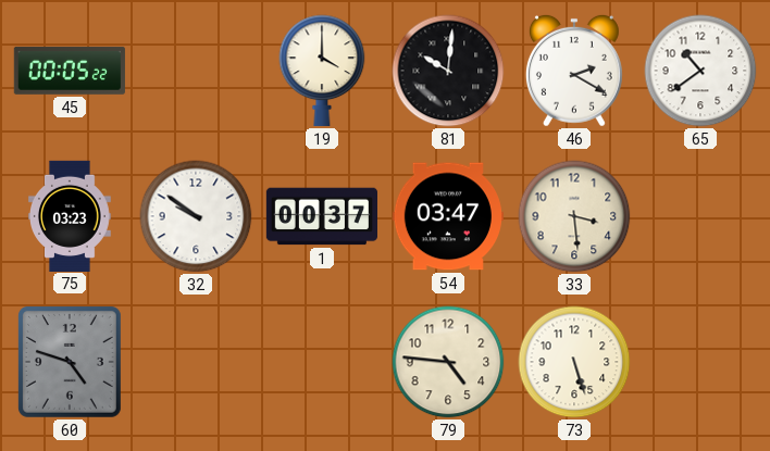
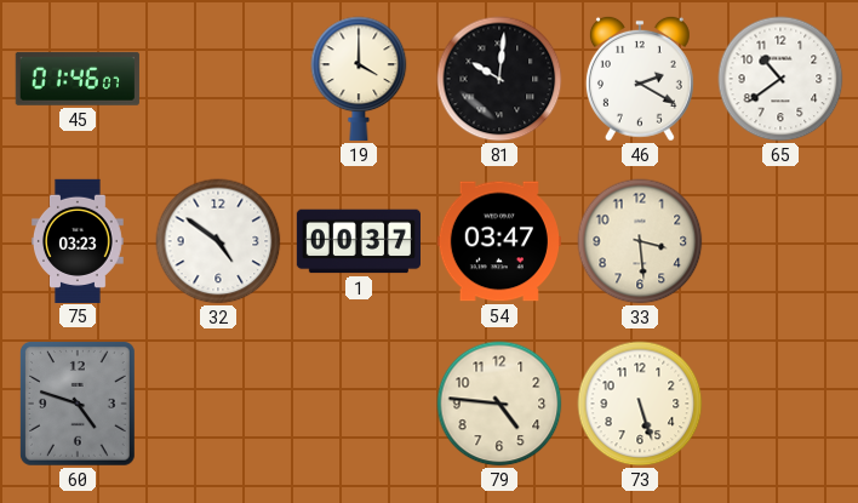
45: 00:05 -> 01:46
32: 9:51 -> 4:51
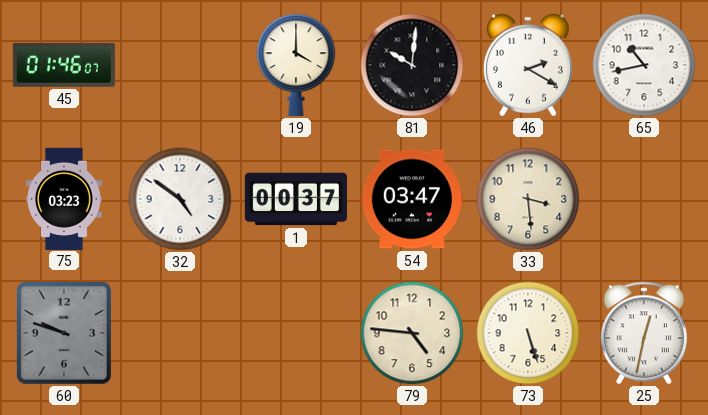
65: 10:39 -> 10:43
60: 4:48 -> 9:48
25: none -> 12:32
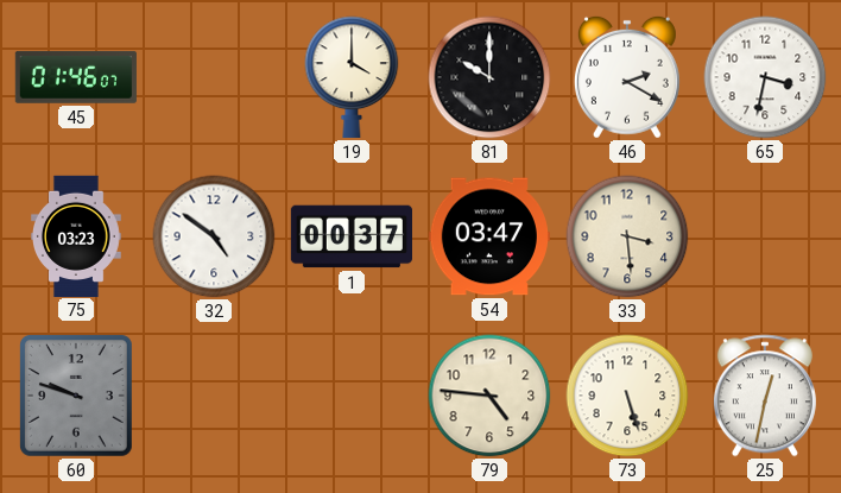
81: 10:01 -> 10:00
65: 10:43 -> 3:32
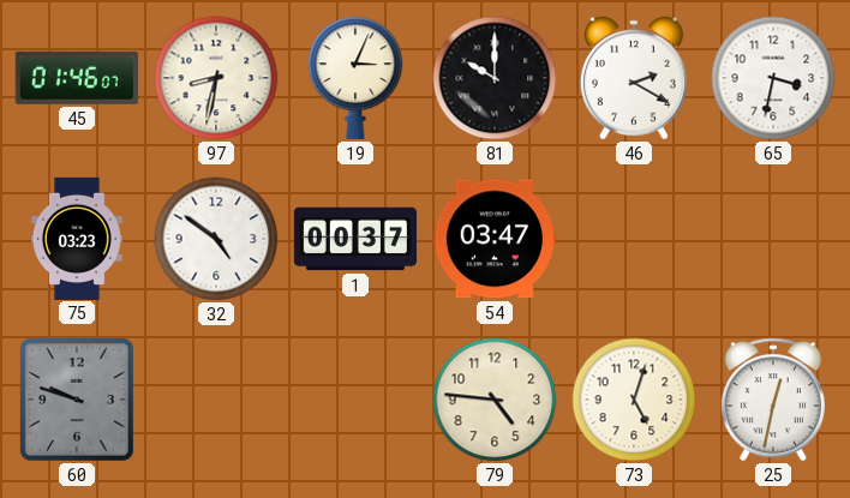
97: none -> 8:32
19: 4:00 -> 3:04
33: 3:29 -> none
73: 5:27 -> 5:03
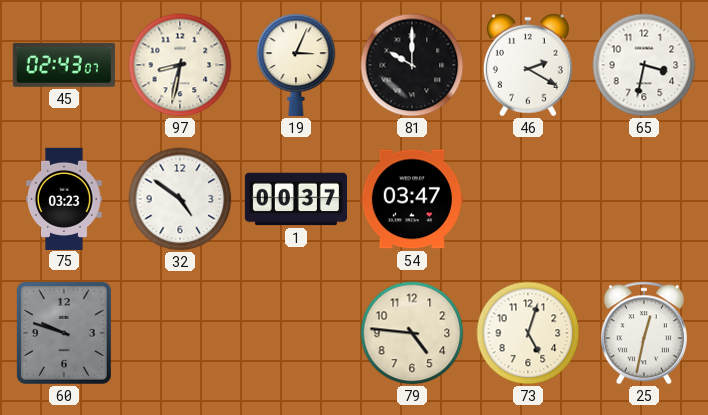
45: 01:46 -> 02:43
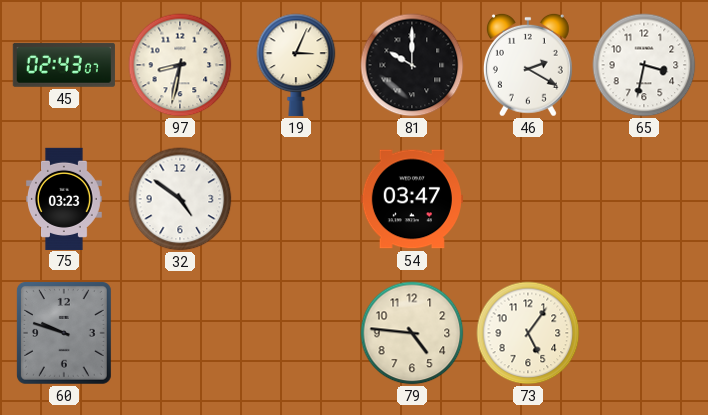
1: 00:37 -> none
73: 5:03 -> 5:06
25: 12:32 -> none
